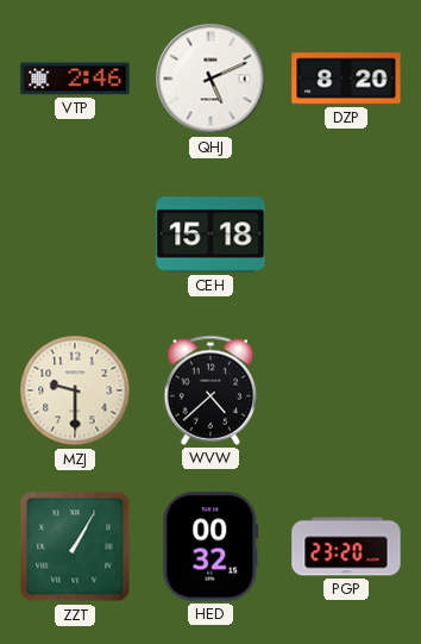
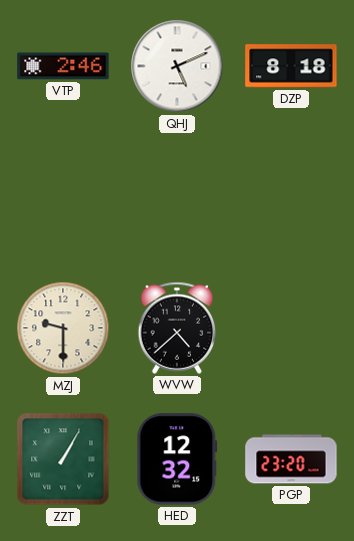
DZP: 8:20 -> 8:18
CEH: 15:18 -> none
HED: 00:32 -> 12:32
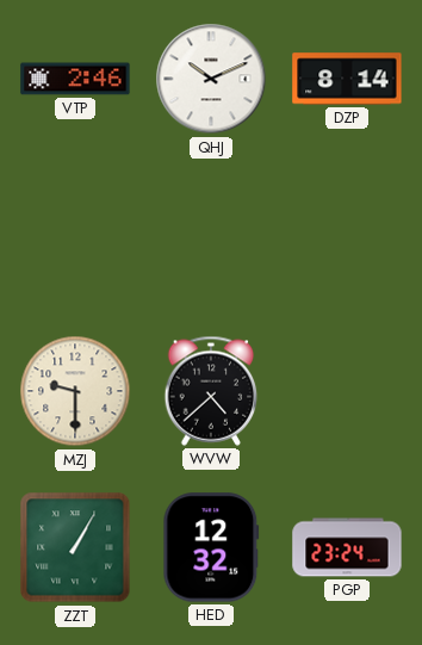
QHJ: 5:11 -> 10:11
DZP: 8:18 -> 8:14
PGP: 23:20 -> 23:24
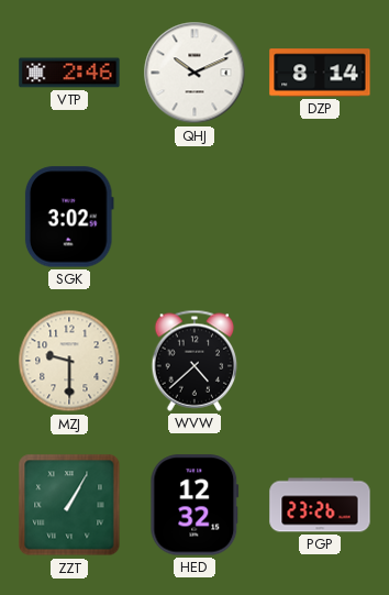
SGK: none -> 3:02
PGP: 23:24 -> 23:26
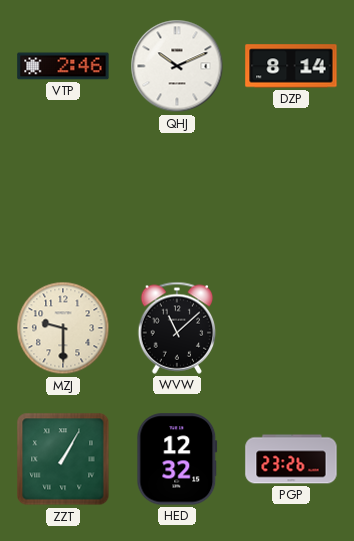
SGK: 3:02 -> none
WVW: 4:38 -> 11:08
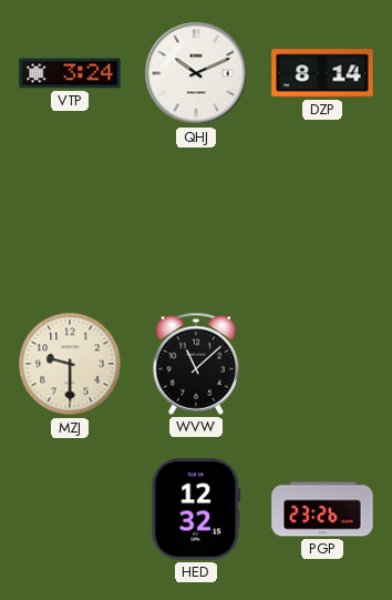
VTP: 2:46 -> 3:24
ZZT: 1:05 -> none
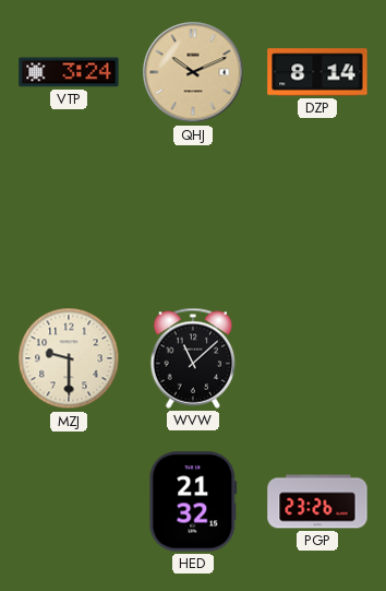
QHJ dial: white -> champagne
HED: 12:32 -> 21:32
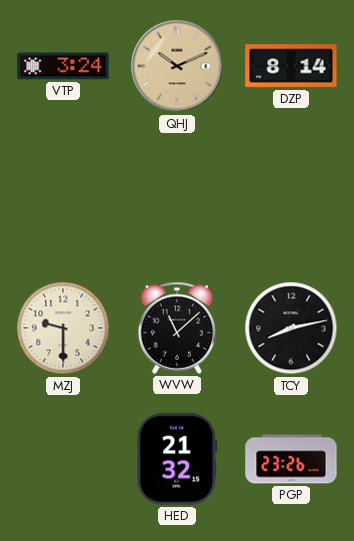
TCY: none -> 8:13
